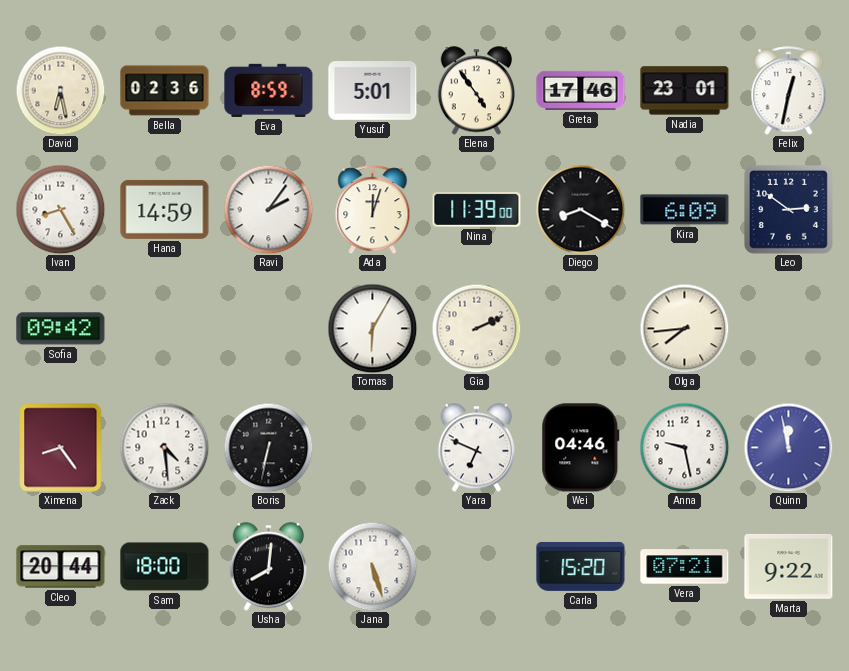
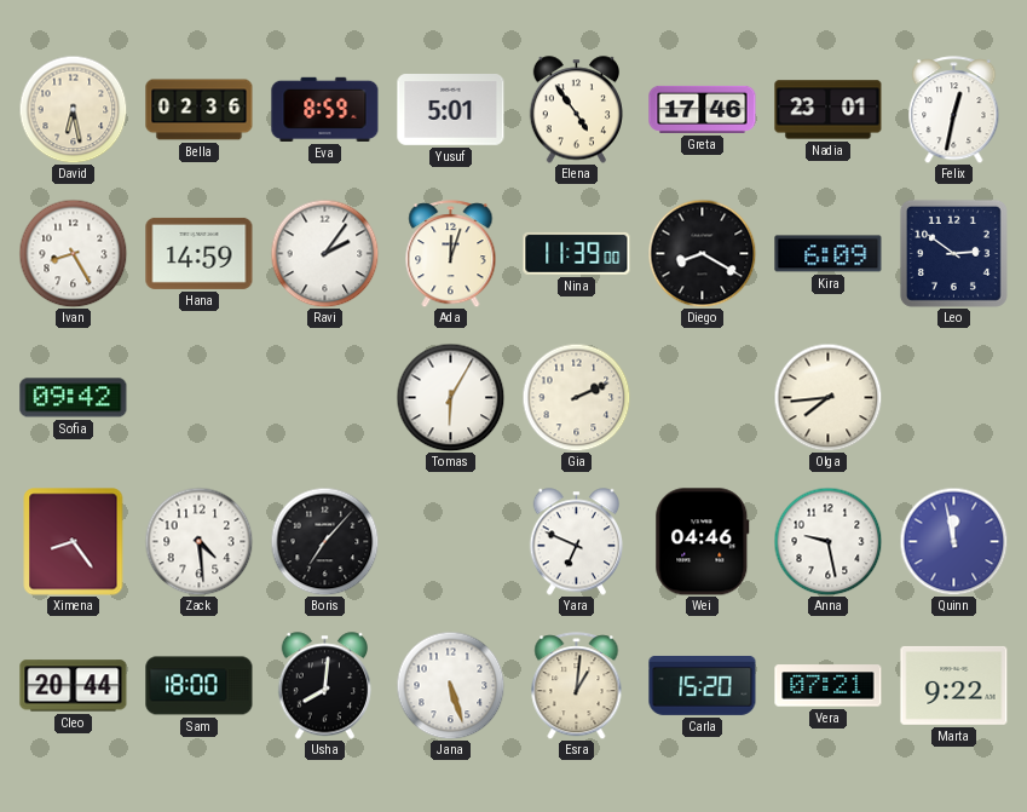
Boris: 6:32 -> 7:07
Esra: none -> 1:01
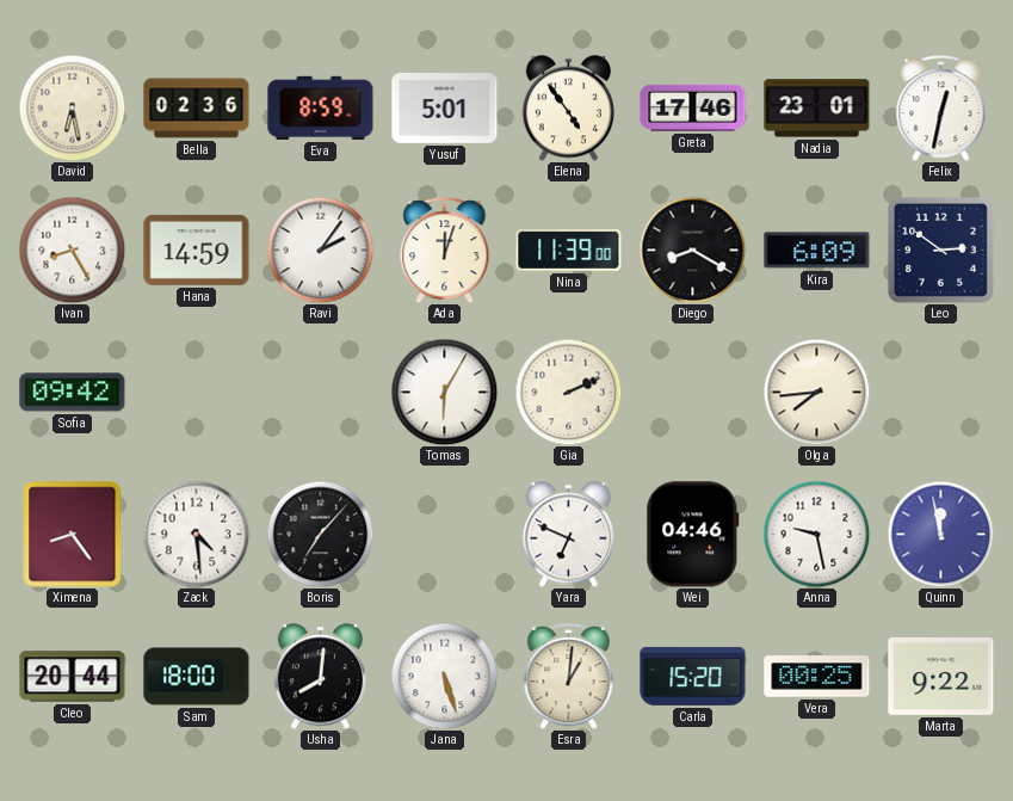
Vera: 07:21 -> 00:25
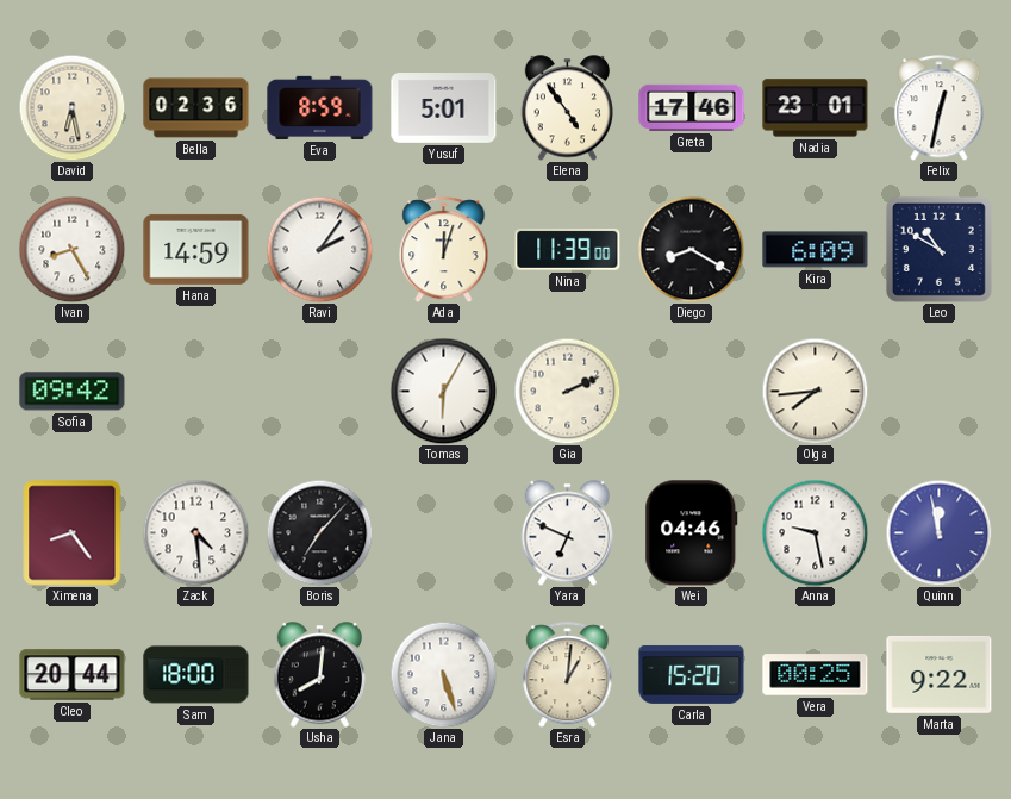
Leo: 2:51 -> 10:50
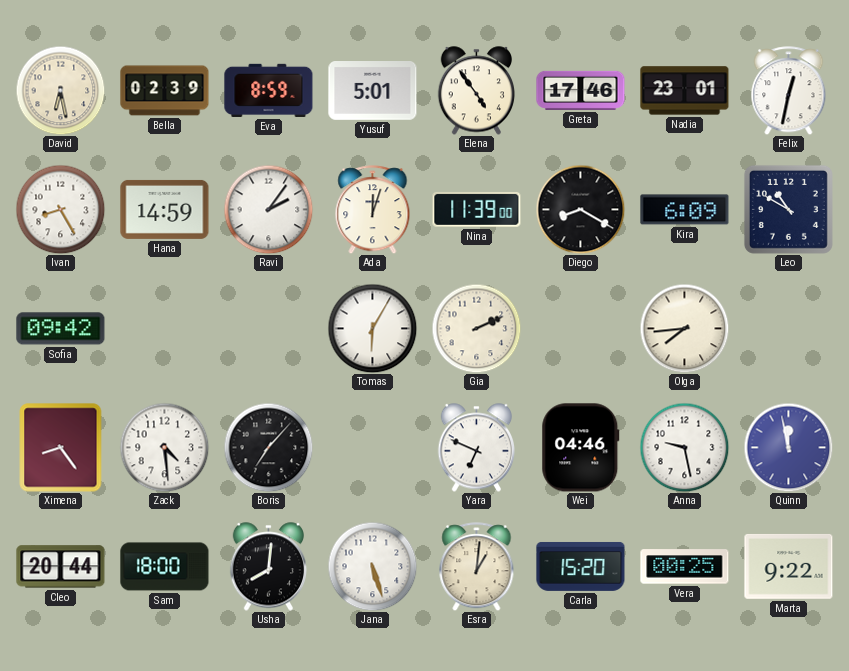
Bella: 02:36 -> 02:39
